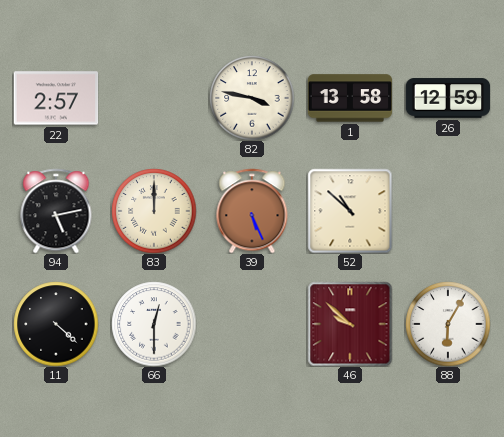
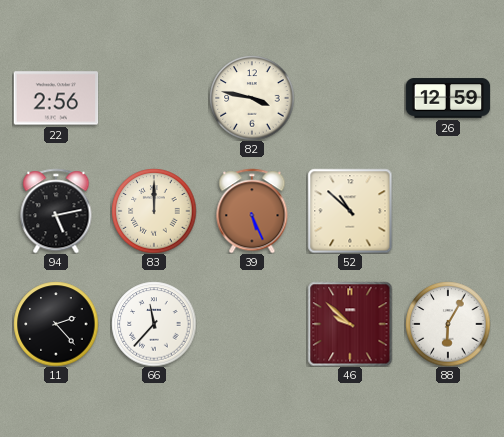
22: 2:57 -> 2:56
1: 13:58 -> none
11: 4:22 -> 2:23
66: 12:30 -> 11:37
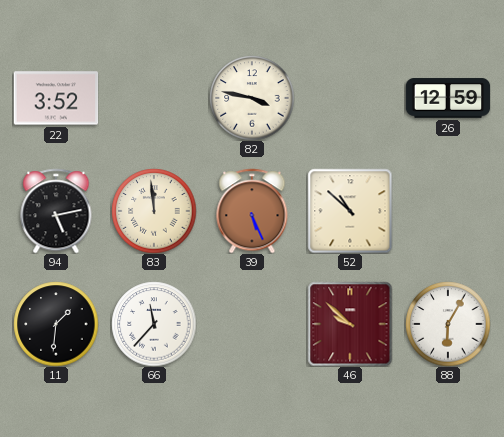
22: 2:56 -> 3:52
83: 12:00 -> 11:59
11: 2:23 -> 1:31
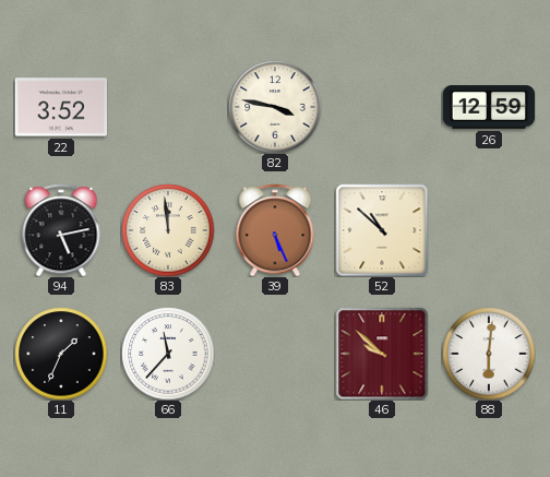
11: 1:31 -> 1:34
88: 6:05 -> 6:01
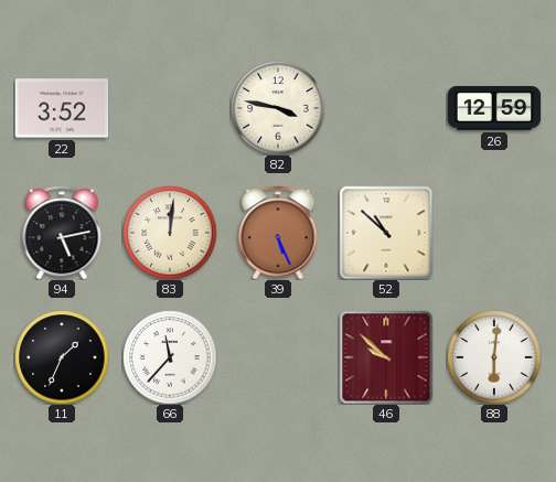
83: 11:59 -> 12:01
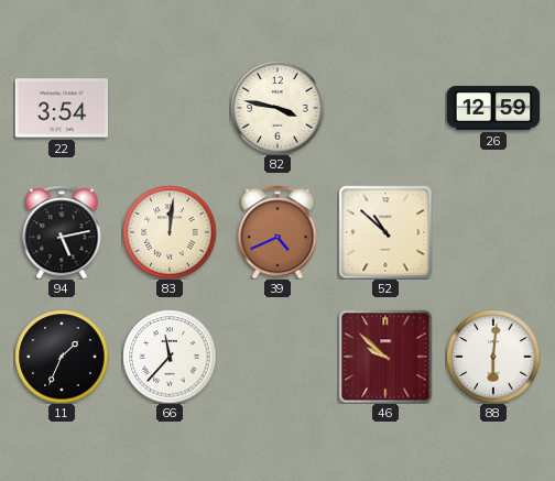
22: 3:52 -> 3:54
39: 5:26 -> 4:41
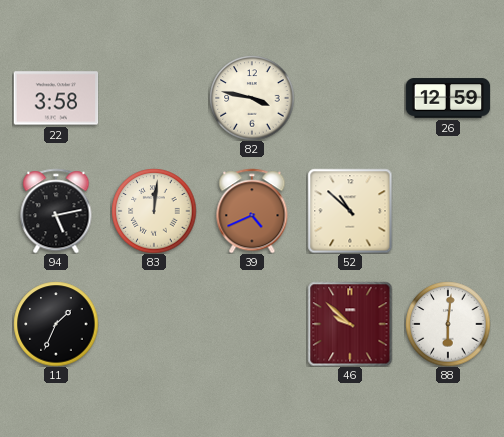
22: 3:54 -> 3:58
66: 11:37 -> none
